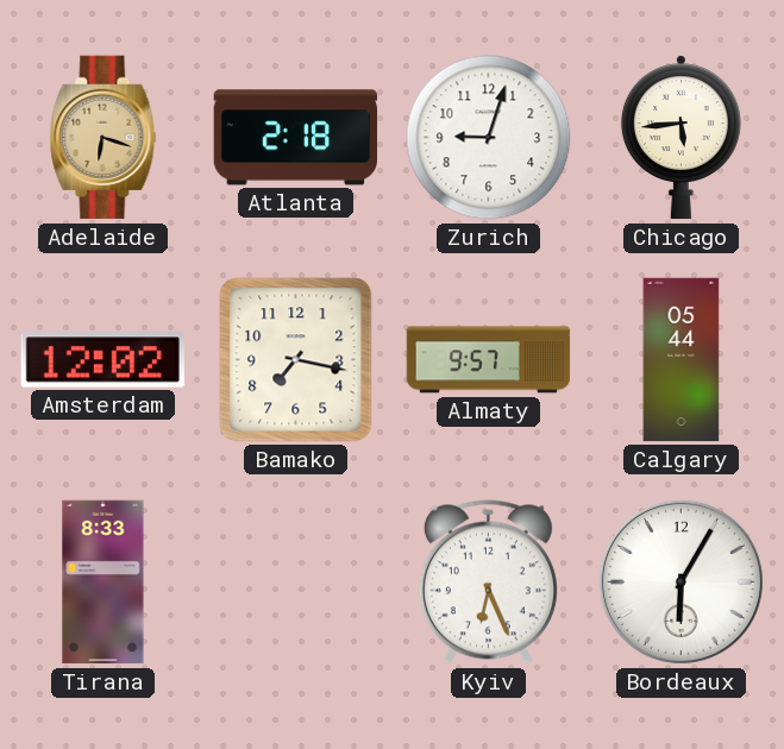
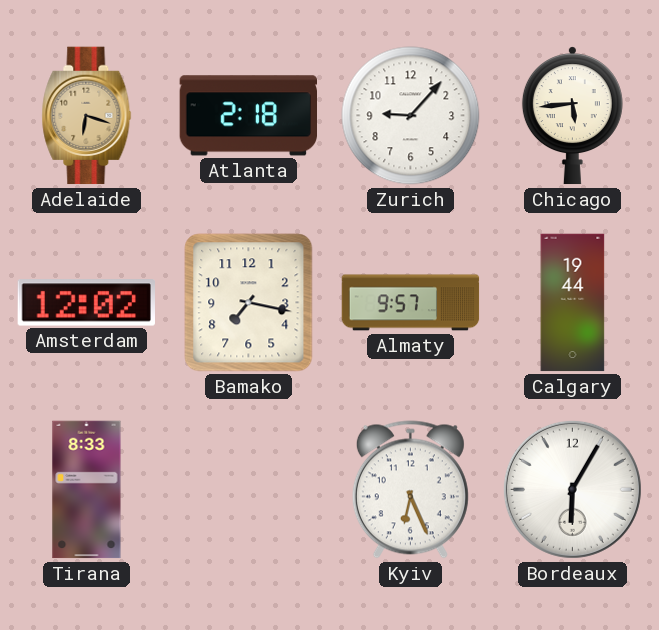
Zurich: 9:03 -> 9:07
Calgary: 05:44 -> 19:44
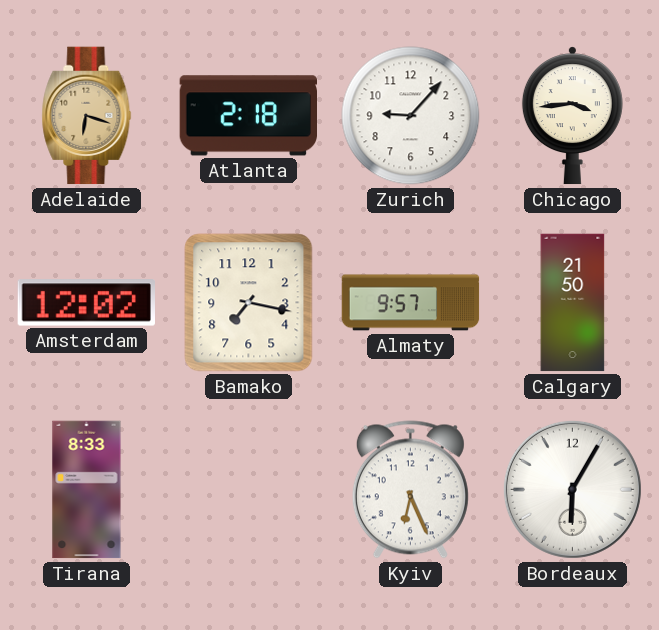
Chicago: 5:44 -> 3:44
Calgary: 19:44 -> 21:50
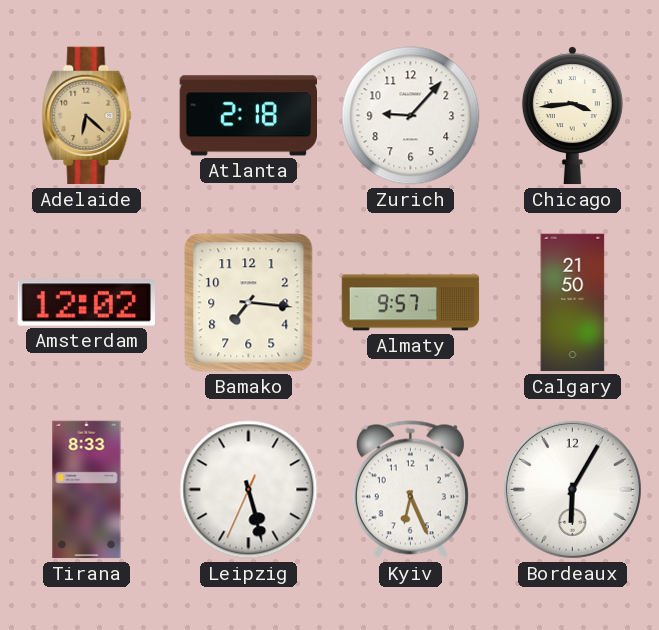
Adelaide: 6:18 -> 6:22
Bamako: 7:17 -> 7:16
Leipzig: none -> 5:27
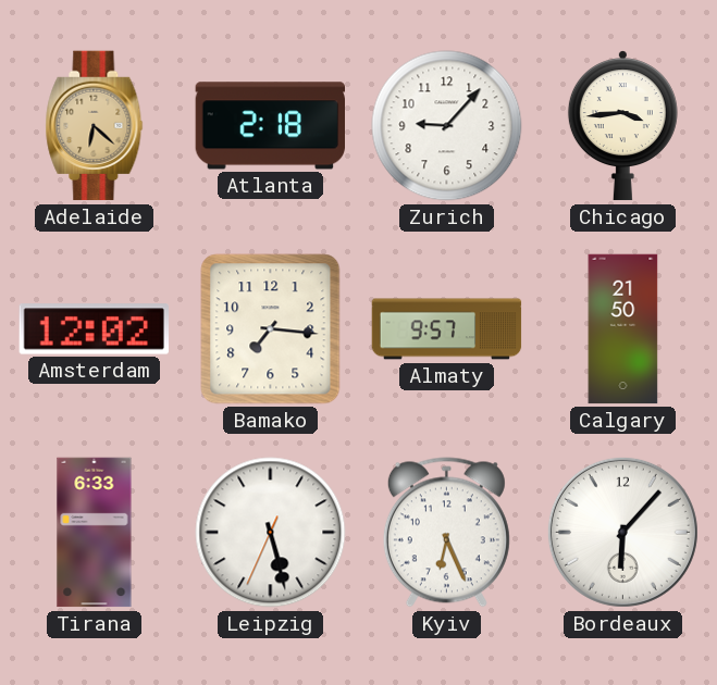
Tirana: 8:33 -> 6:33
Bordeaux: 6:05 -> 6:07
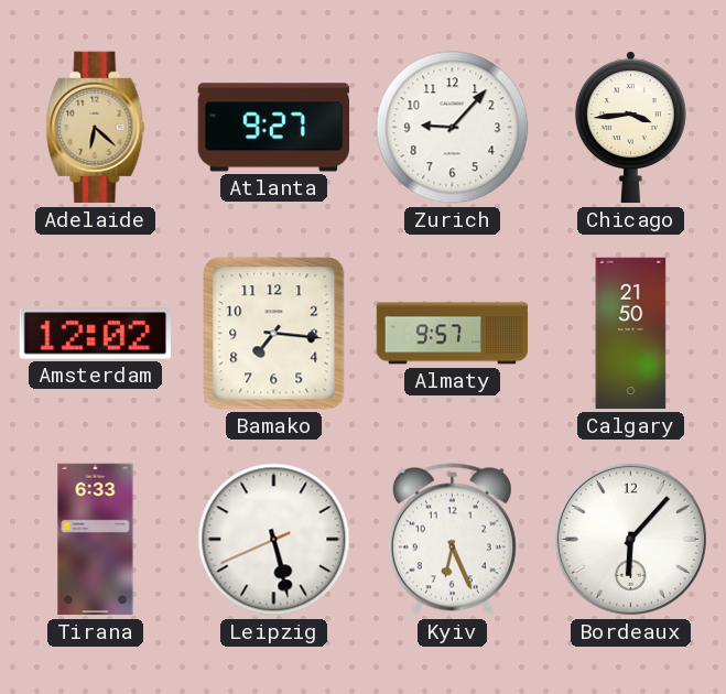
Atlanta: 2:18 -> 9:27
Leipzig: 5:27:34 -> 5:27:41
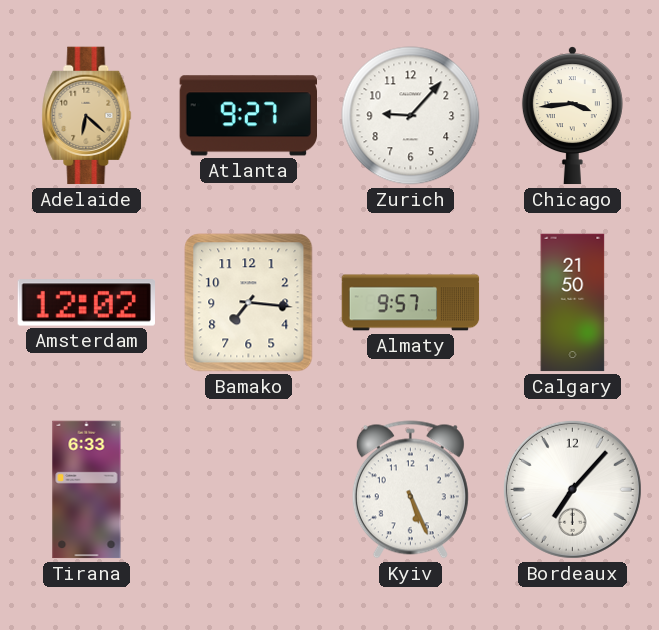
Leipzig: 5:27 -> none
Kyiv: 6:26 -> 5:26
Bordeaux: 6:07 -> 7:07
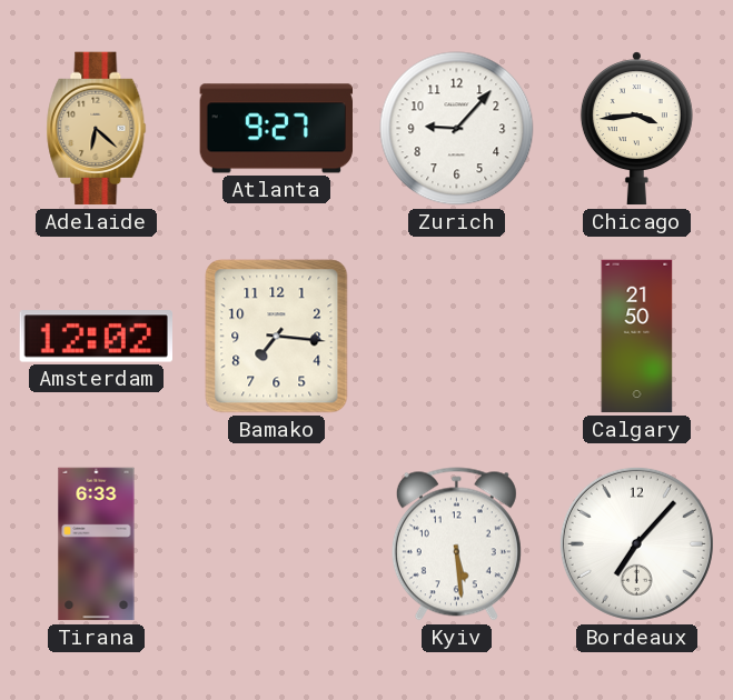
Almaty: 9:57 -> none
Kyiv: 5:26 -> 5:29
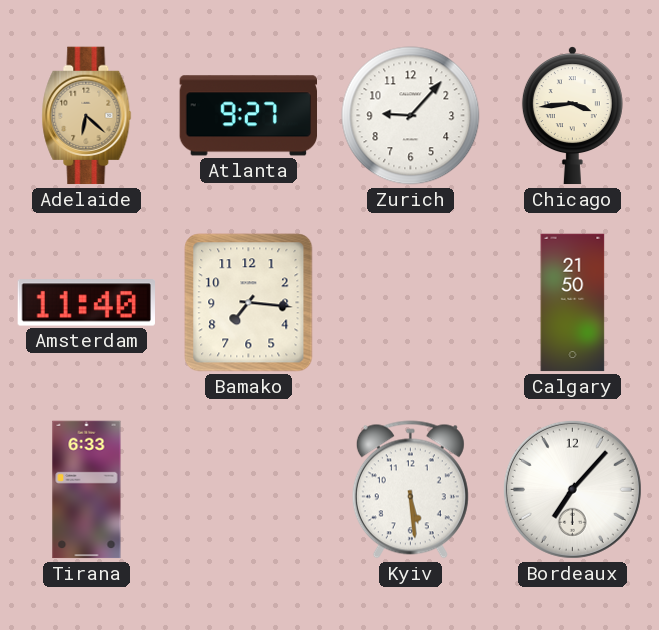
Amsterdam: 12:02 -> 11:40
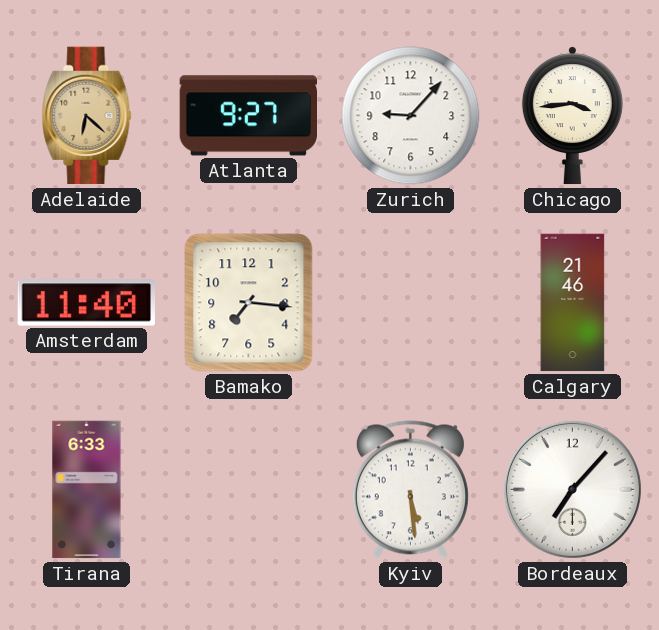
Calgary: 21:50 -> 21:46
